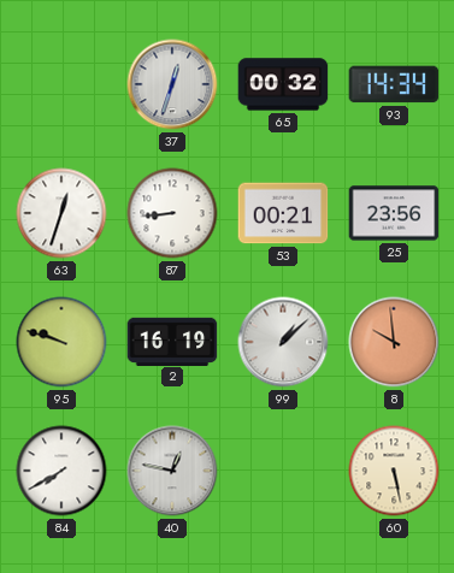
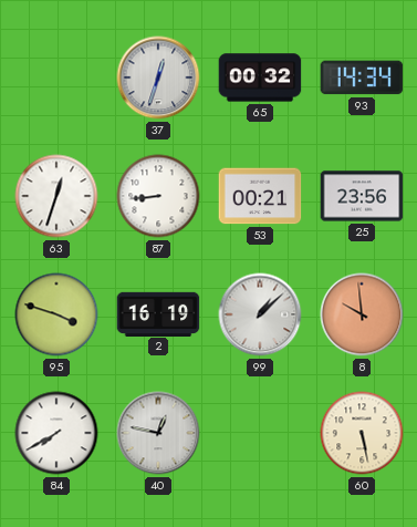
95: 9:48 -> 3:48
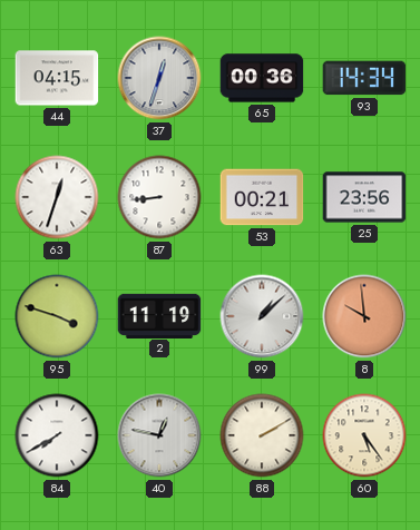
44: none -> 04:15
65: 00:32 -> 00:36
2: 16:19 -> 11:19
88: none -> 2:10
60: 5:28 -> 5:24
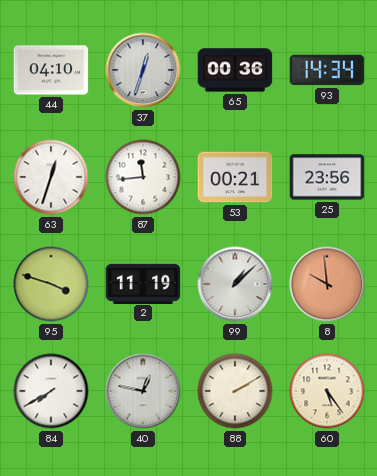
44: 04:15 -> 04:10
87: 8:44 -> 11:44
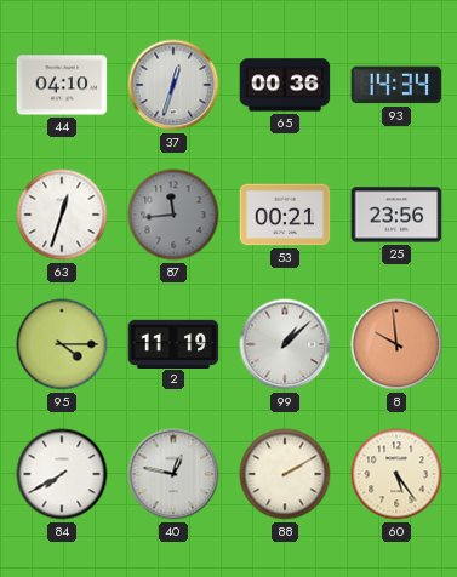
87 dial: white -> grey
95: 3:48 -> 4:15
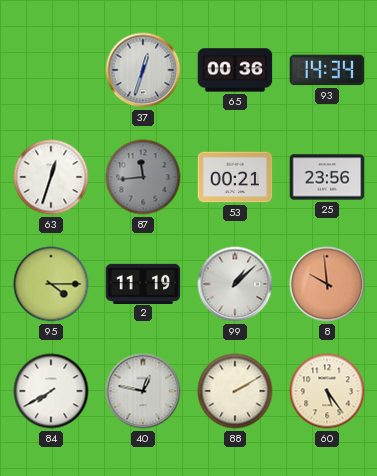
44: 04:10 -> none
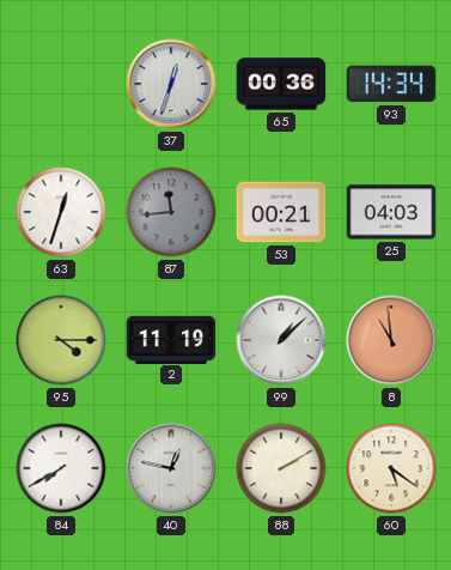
25: 23:56 -> 04:03
8: 9:59 -> 10:59
60: 5:24 -> 5:21
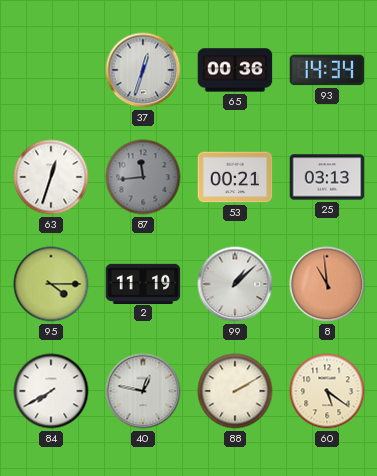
25: 04:03 -> 03:13
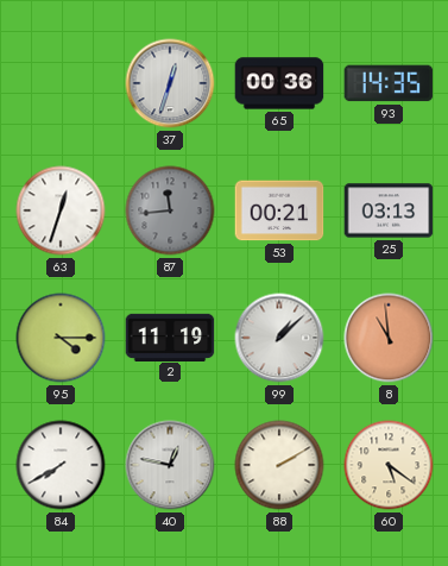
93: 14:34 -> 14:35
